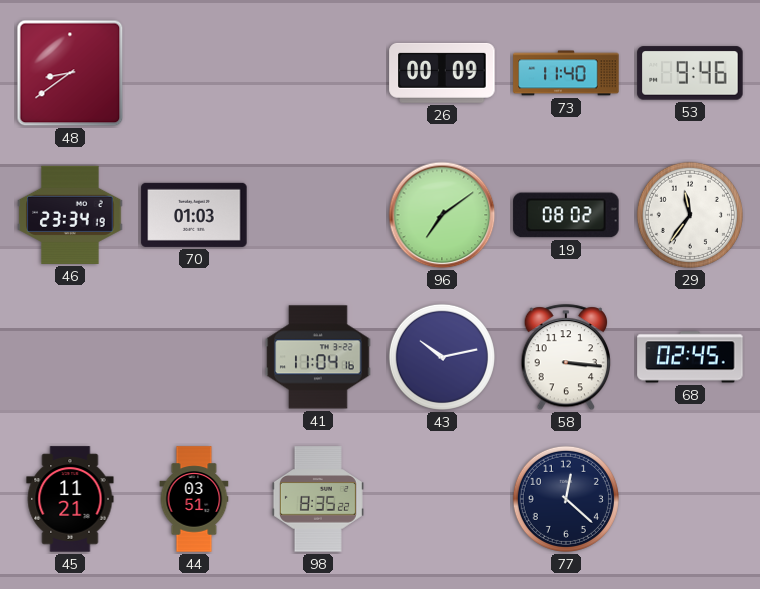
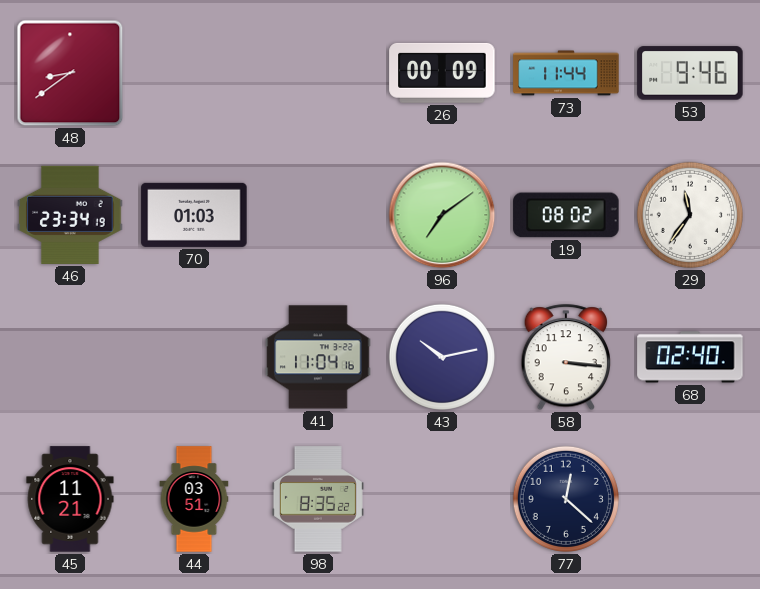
73: 11:40 -> 11:44
68: 02:45 -> 02:40
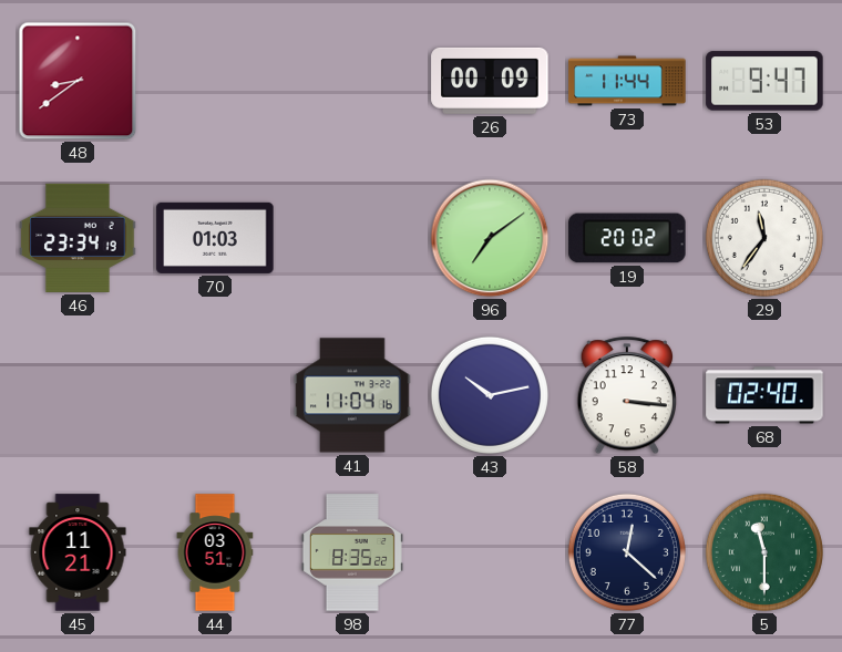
53: 9:46 -> 9:47
19: 08:02 -> 20:02
5: none -> 11:30
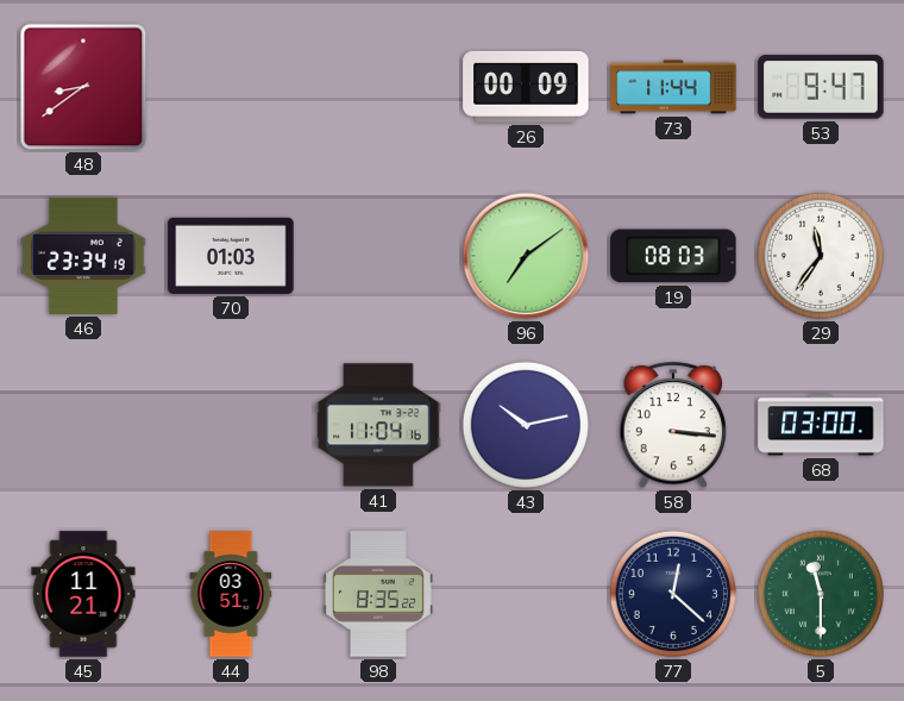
19: 20:02 -> 08:03
68: 02:40 -> 03:00
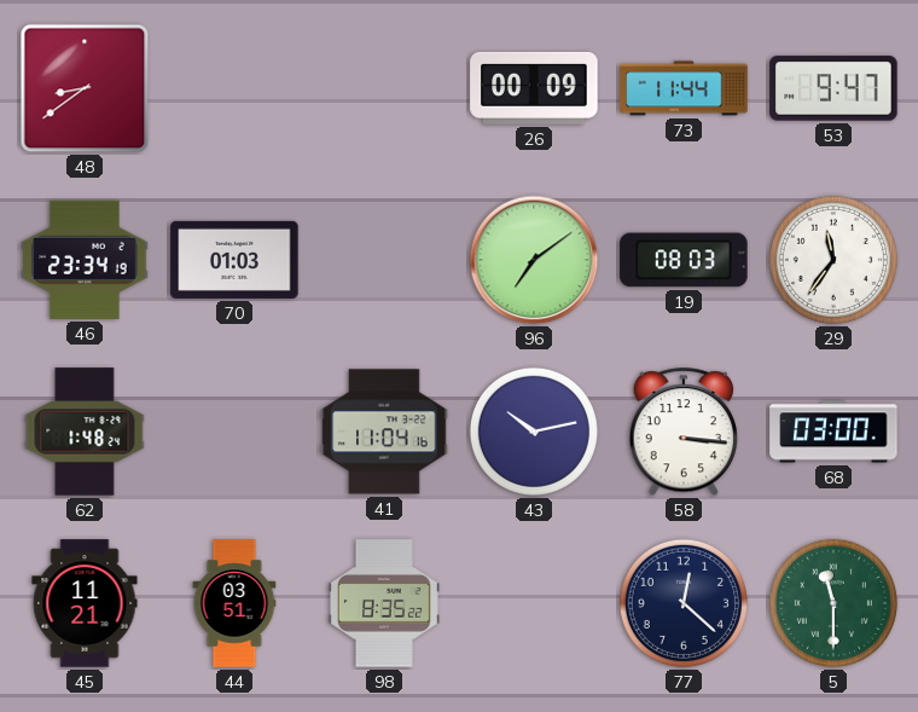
62: none -> 1:48
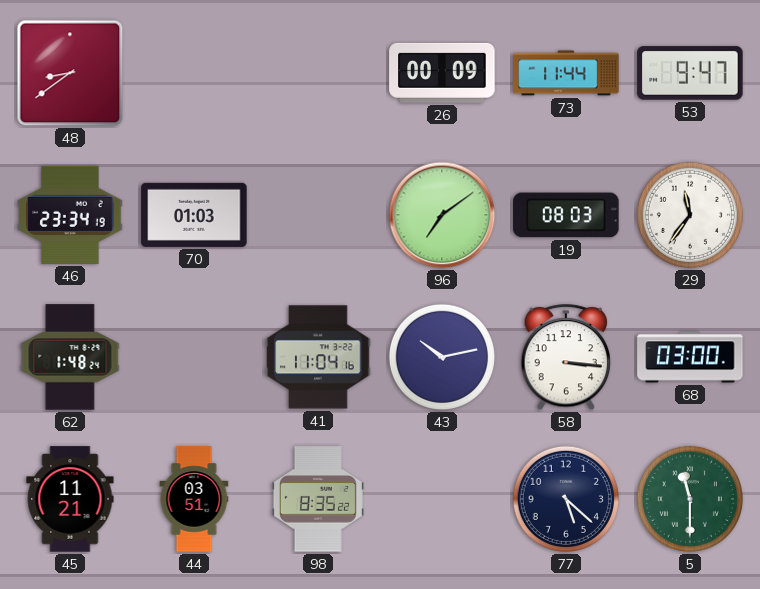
77: 12:22 -> 5:22
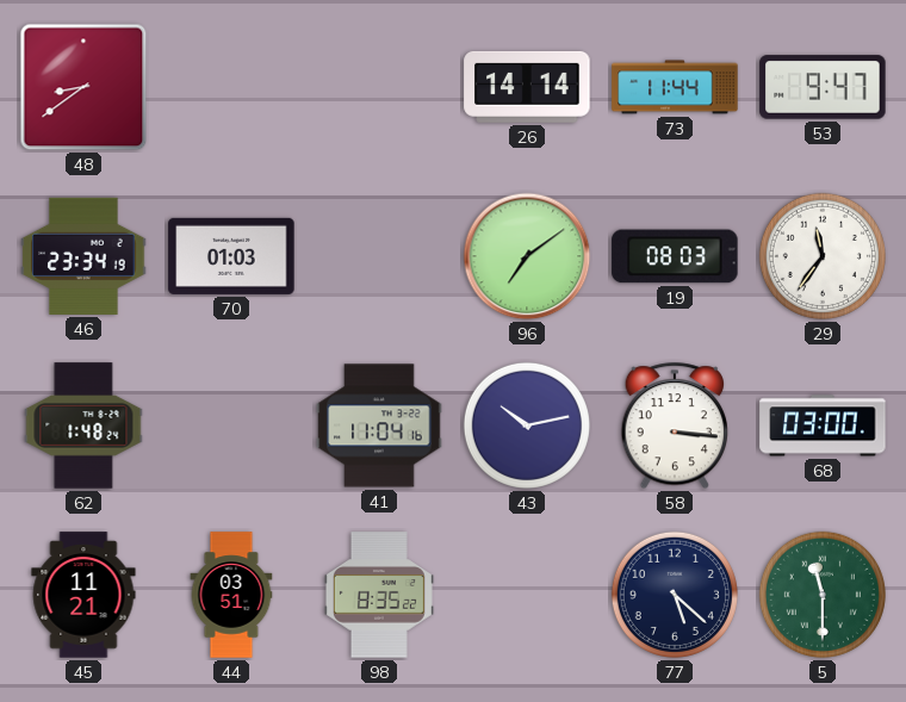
26: 00:09 -> 14:14
